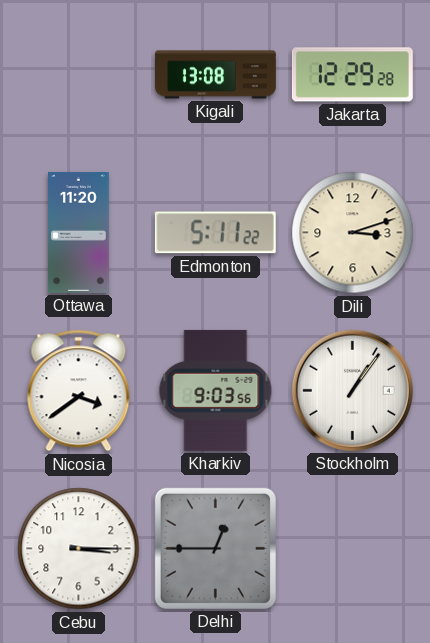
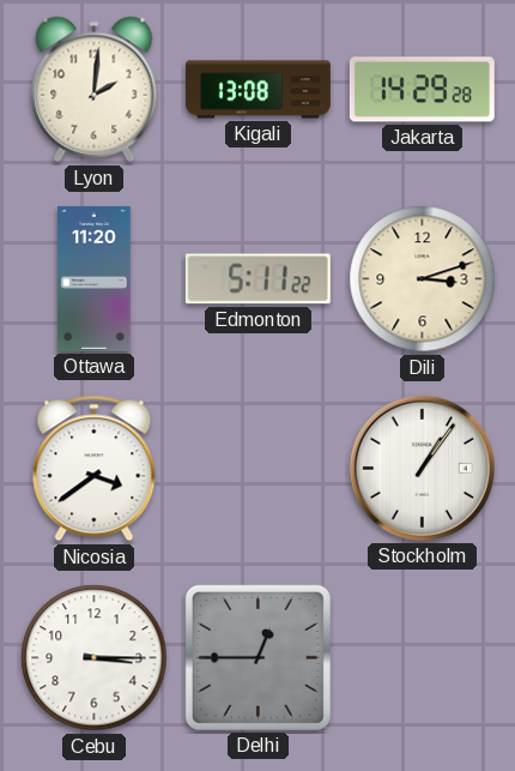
Lyon: none -> 2:01
Jakarta: 12:29 -> 14:29
Kharkiv: 9:03 -> none
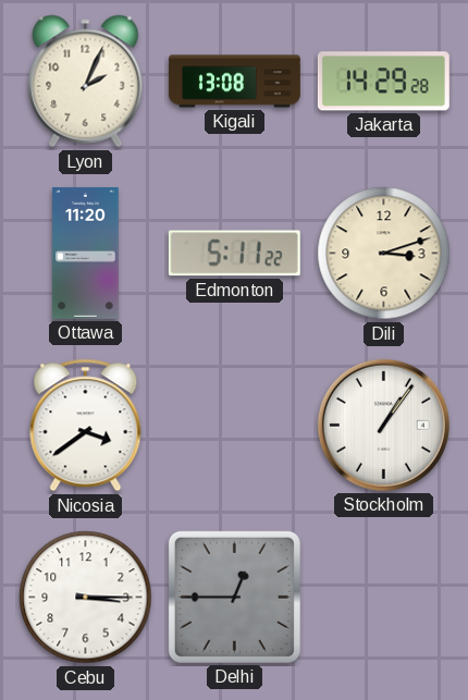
Lyon: 2:01 -> 2:04
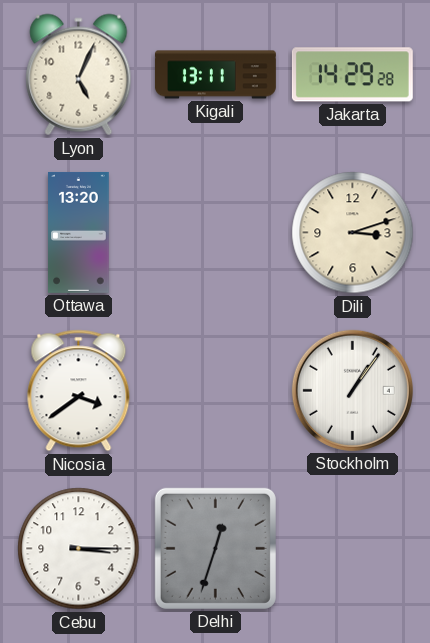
Lyon: 2:04 -> 5:04
Kigali: 13:08 -> 13:11
Ottawa: 11:20 -> 13:20
Edmonton: 5:11 -> none
Delhi: 12:45 -> 12:33
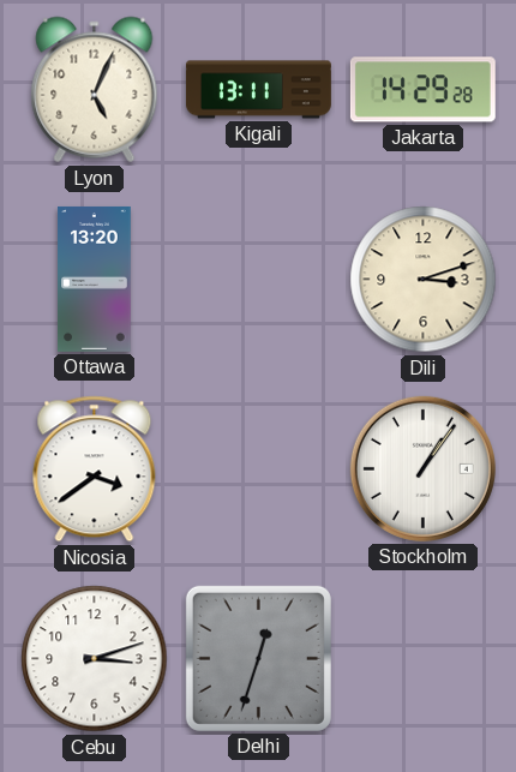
Cebu: 3:15 -> 3:12
